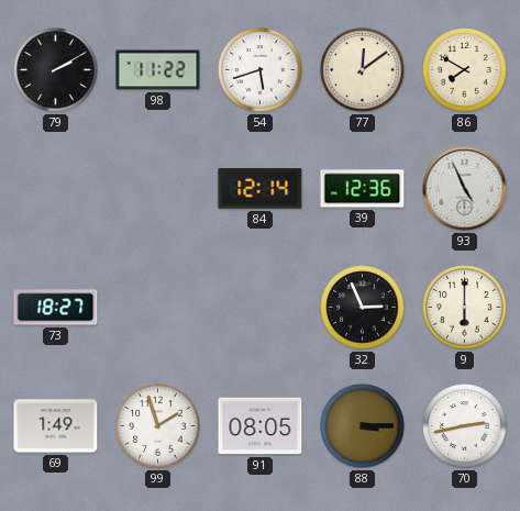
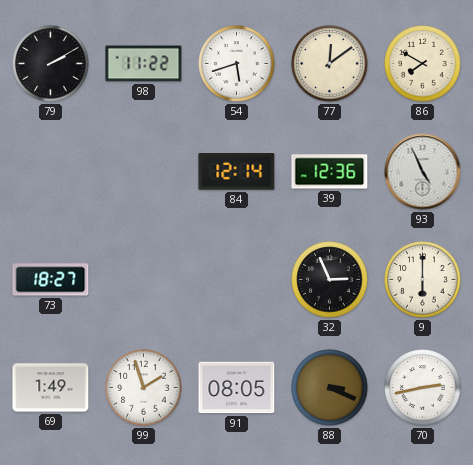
88: 3:15 -> 3:19
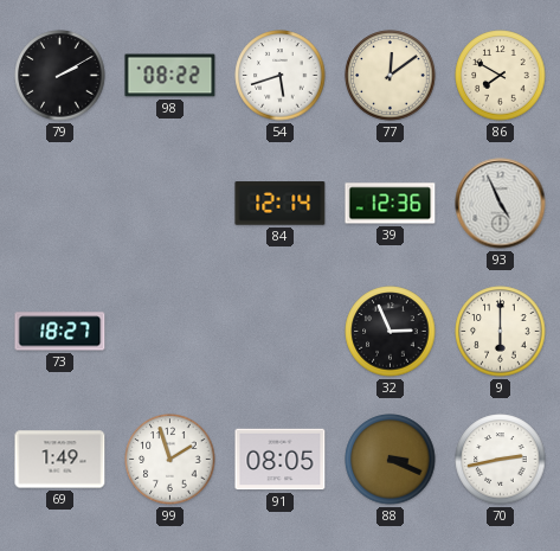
98: 11:22 -> 08:22
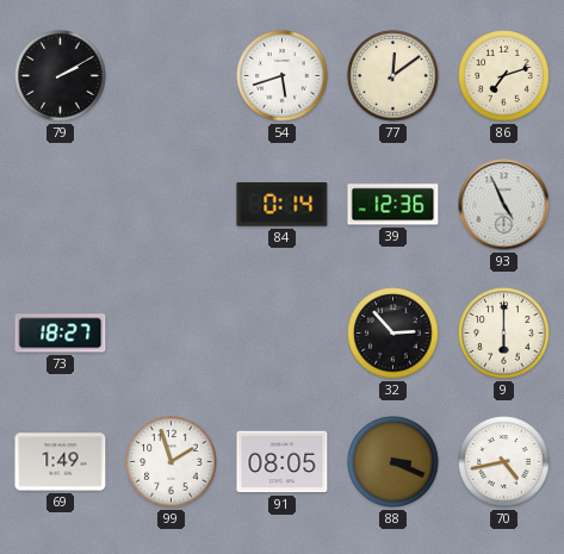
98: 08:22 -> none
86: 7:50 -> 7:12
84: 12:14 -> 0:14
32: 2:56 -> 2:53
70: 2:43 -> 4:43
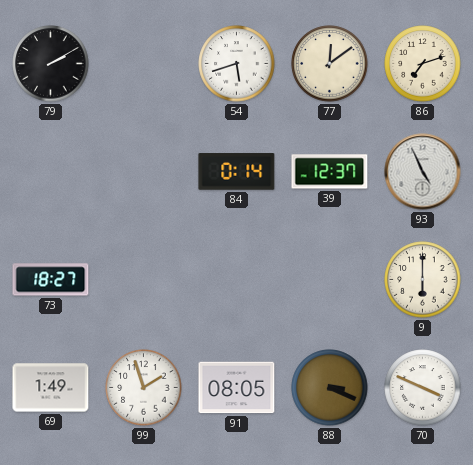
39: 12:36 -> 12:37
32: 2:53 -> none
70: 4:43 -> 3:49
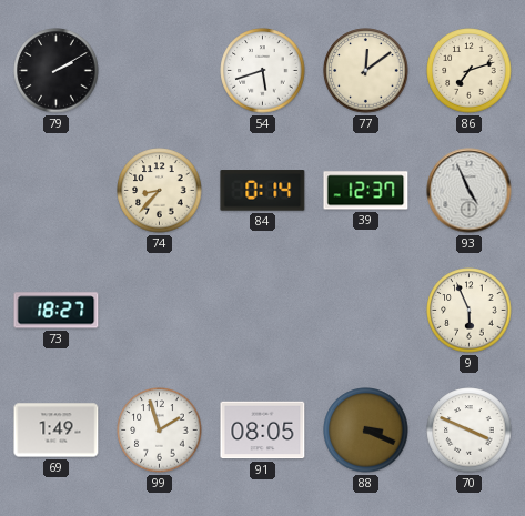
74: none -> 8:37
9: 6:00 -> 5:56
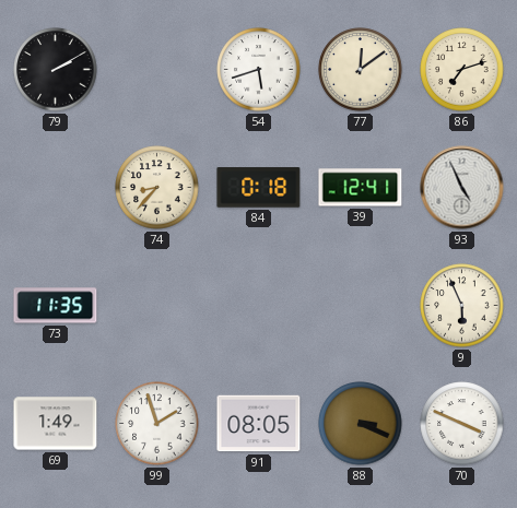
84: 0:14 -> 0:18
39: 12:37 -> 12:41
73: 18:27 -> 11:35
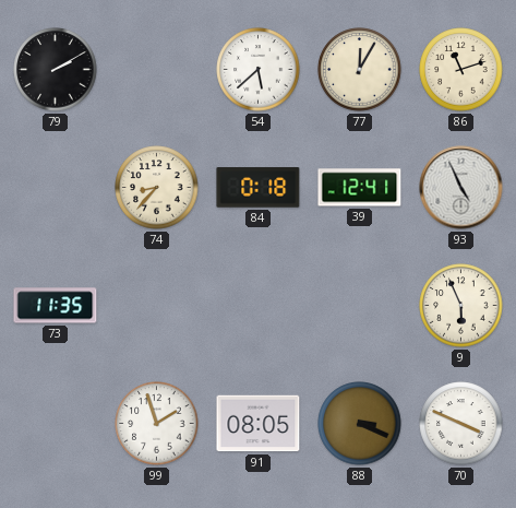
54: 5:42 -> 5:38
77: 12:09 -> 12:05
86: 7:12 -> 11:12
69: 1:49 -> none
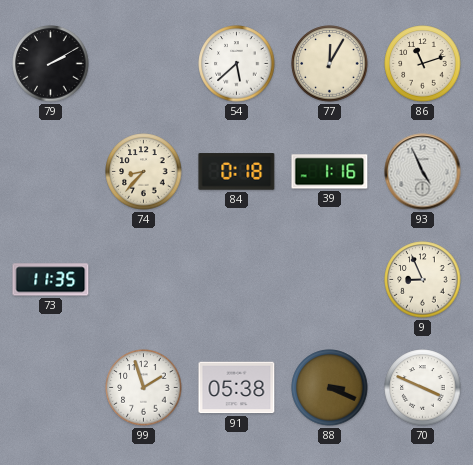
39: 12:41 -> 1:16
9: 5:56 -> 8:56
91: 08:05 -> 05:38
